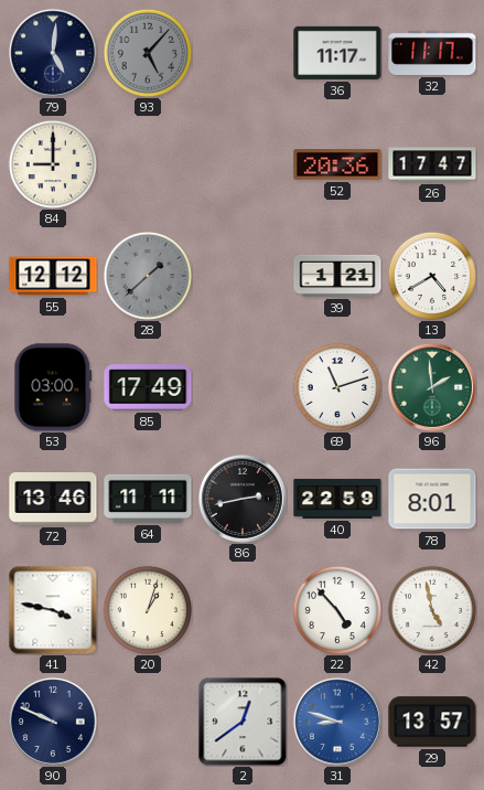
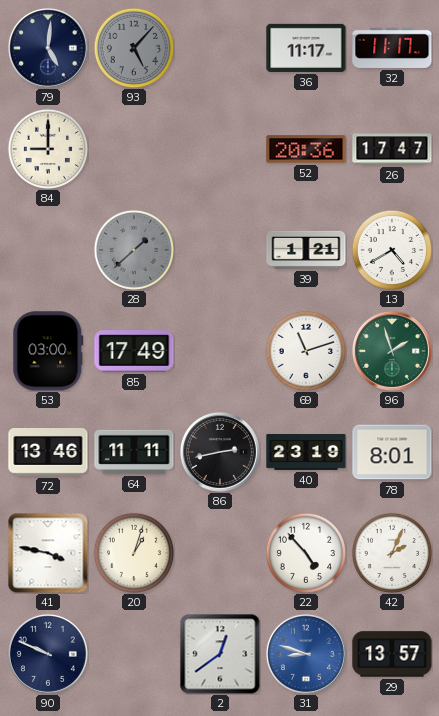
55: 12:12 -> none
96: 1:59 -> 1:57
40: 22:59 -> 23:19
42: 4:58 -> 2:04
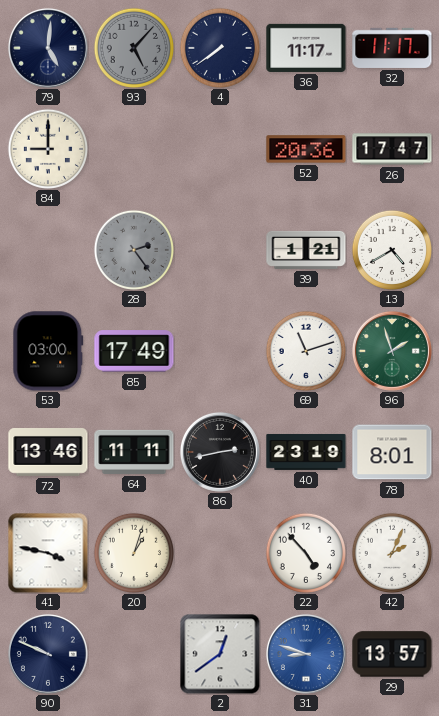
4: none -> 7:39
28: 1:38 -> 2:24
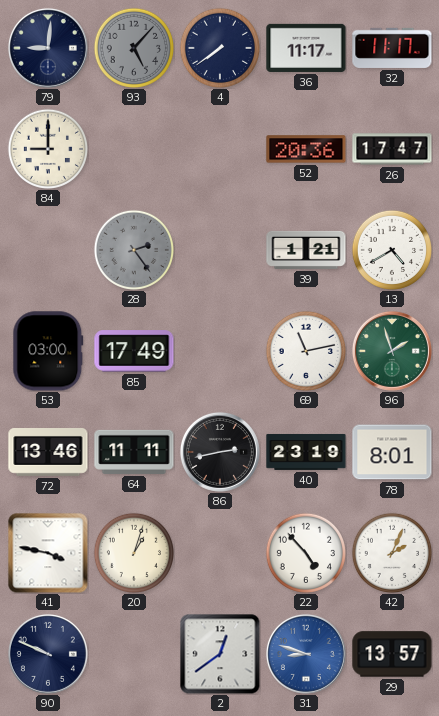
79: 5:01 -> 9:01
69: 11:12 -> 11:13
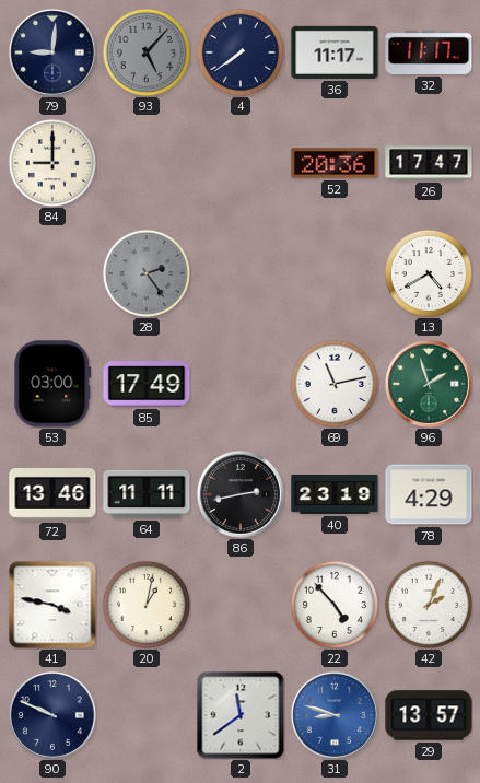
39: 1:21 -> none
78: 8:01 -> 4:29
20: 1:03 -> 1:02
2: 12:39 -> 11:39
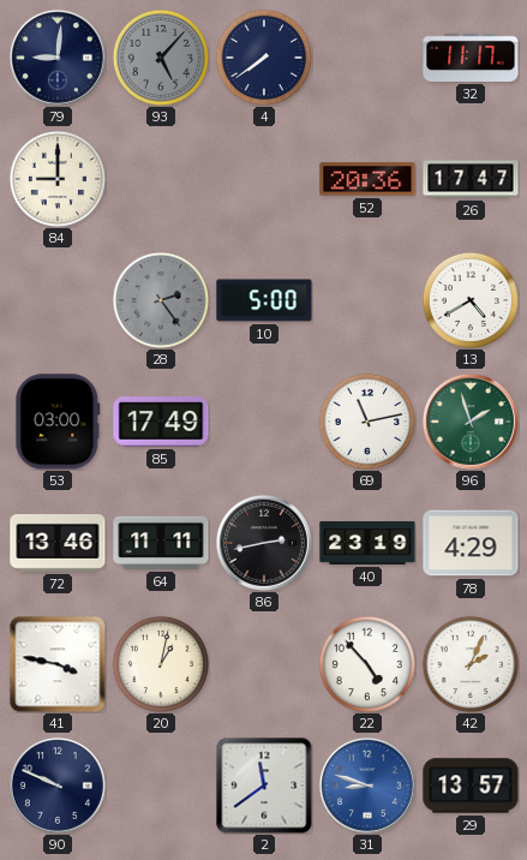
36: 11:17 -> none
10: none -> 5:00
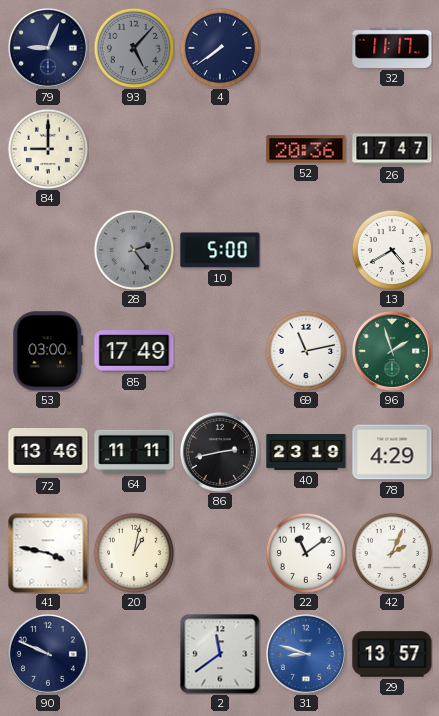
79: 9:01 -> 9:04
22: 4:53 -> 11:09
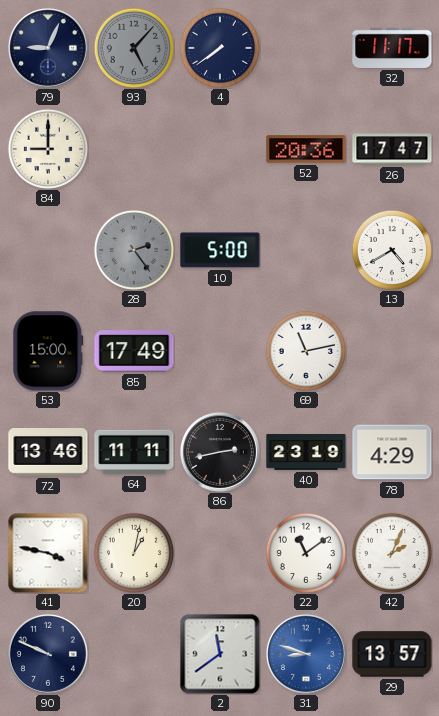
53: 03:00 -> 15:00
96: 1:57 -> none
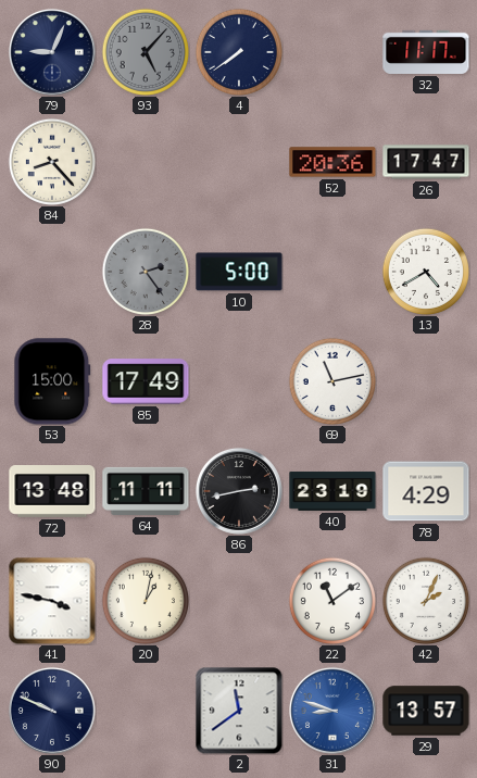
84: 9:00 -> 8:23
72: 13:46 -> 13:48
